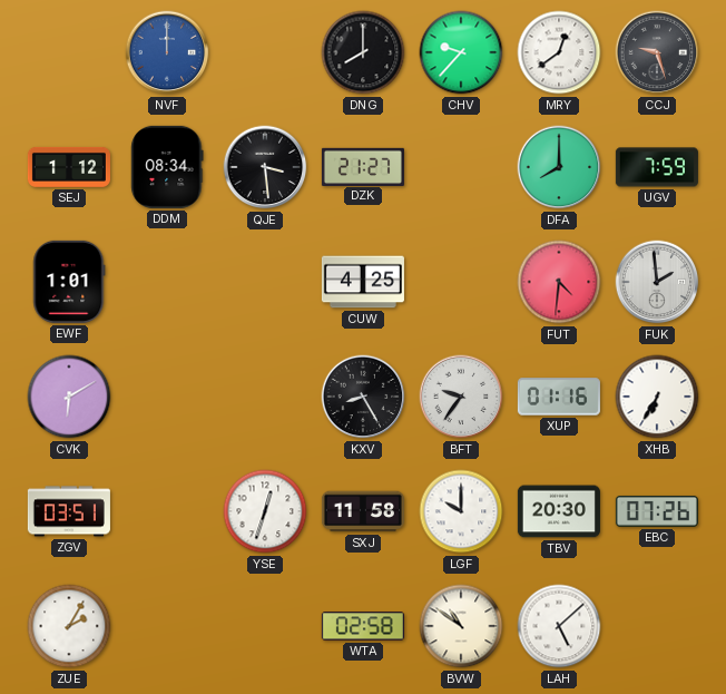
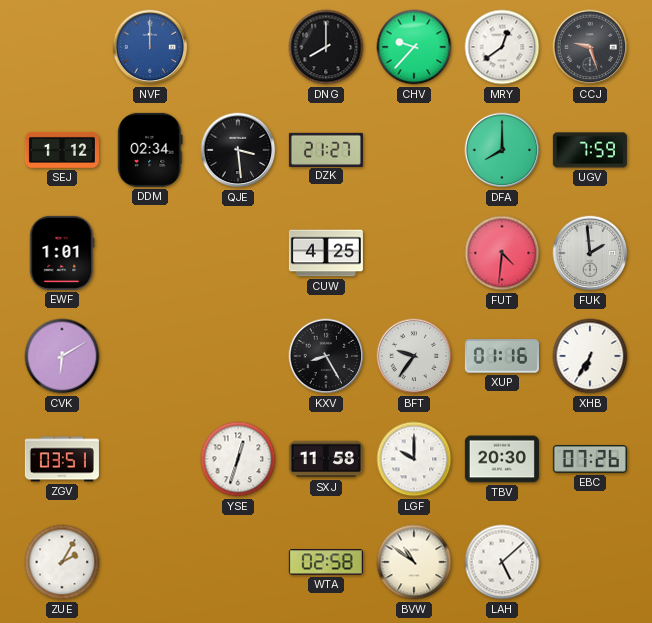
DDM: 08:34 -> 02:34
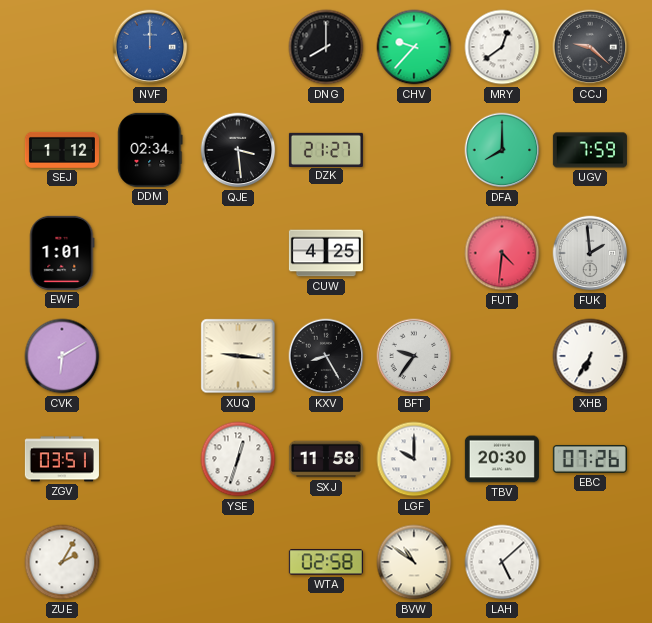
CCJ: 9:27 -> 9:22
XUQ: none -> 9:16
XUP: 01:16 -> none
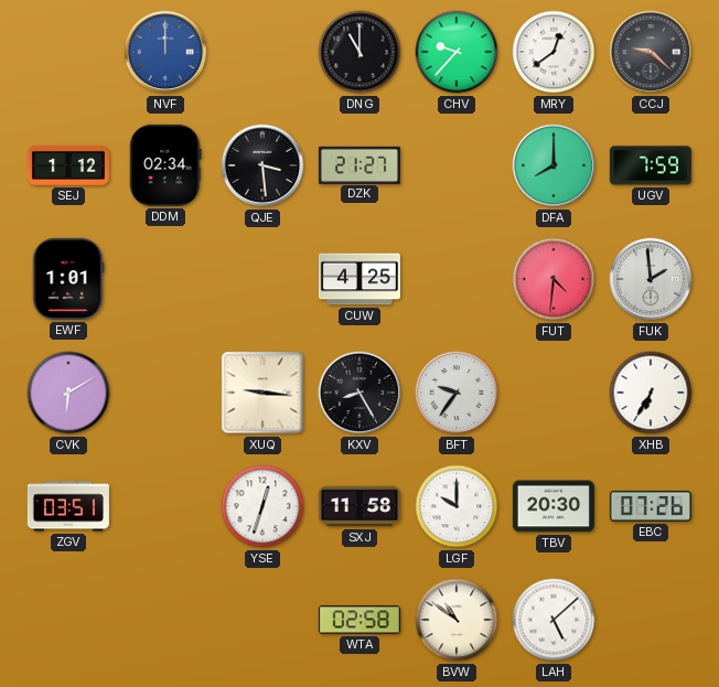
DNG: 8:00 -> 11:00
ZUE: 2:05 -> none
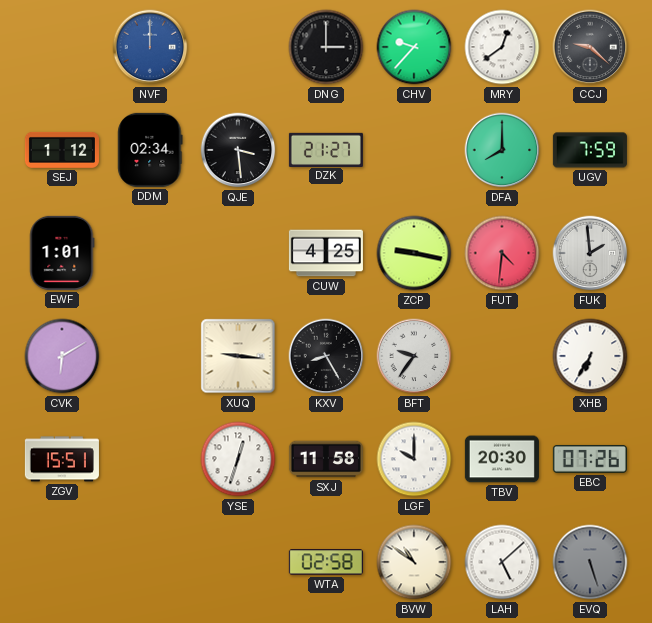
DNG: 11:00 -> 3:00
ZCP: none -> 9:17
ZGV: 03:51 -> 15:51
EVQ: none -> 5:27
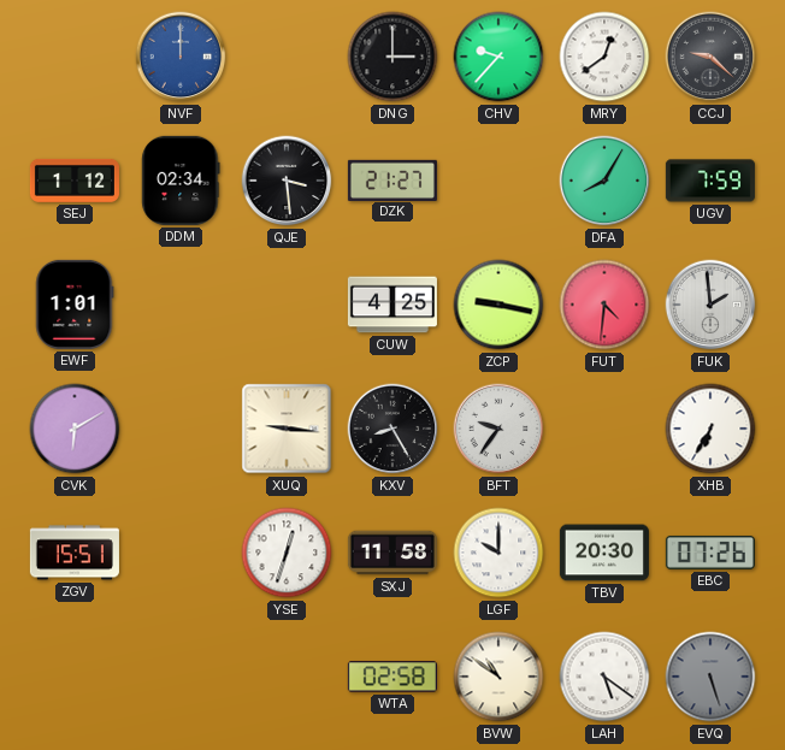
DFA: 8:00 -> 8:05
LAH: 5:08 -> 5:21
